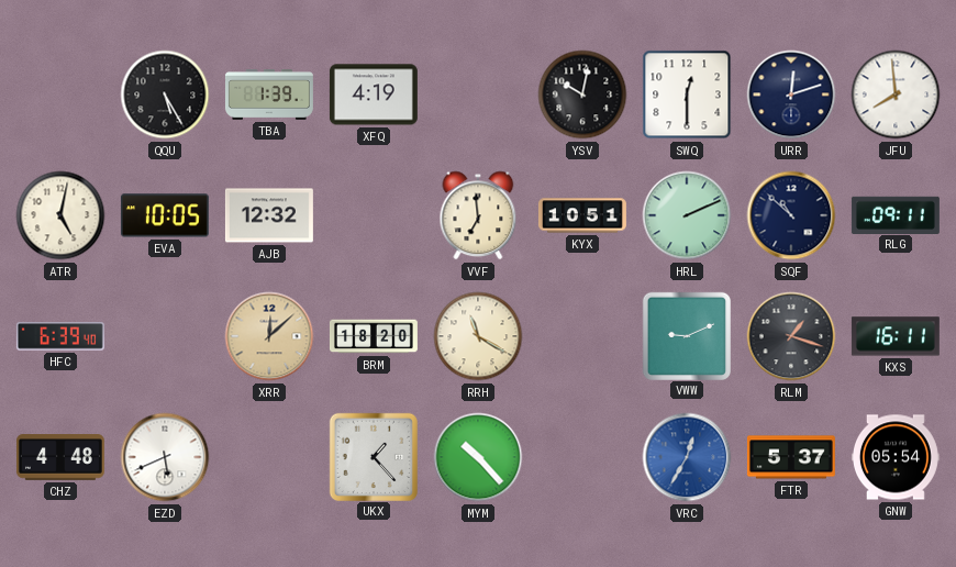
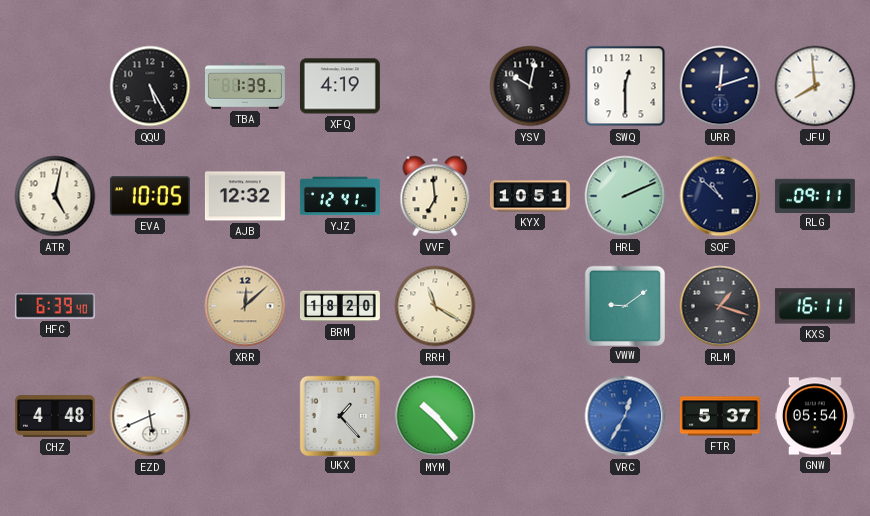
YJZ: none -> 12:41
VWW: 9:11 -> 9:09
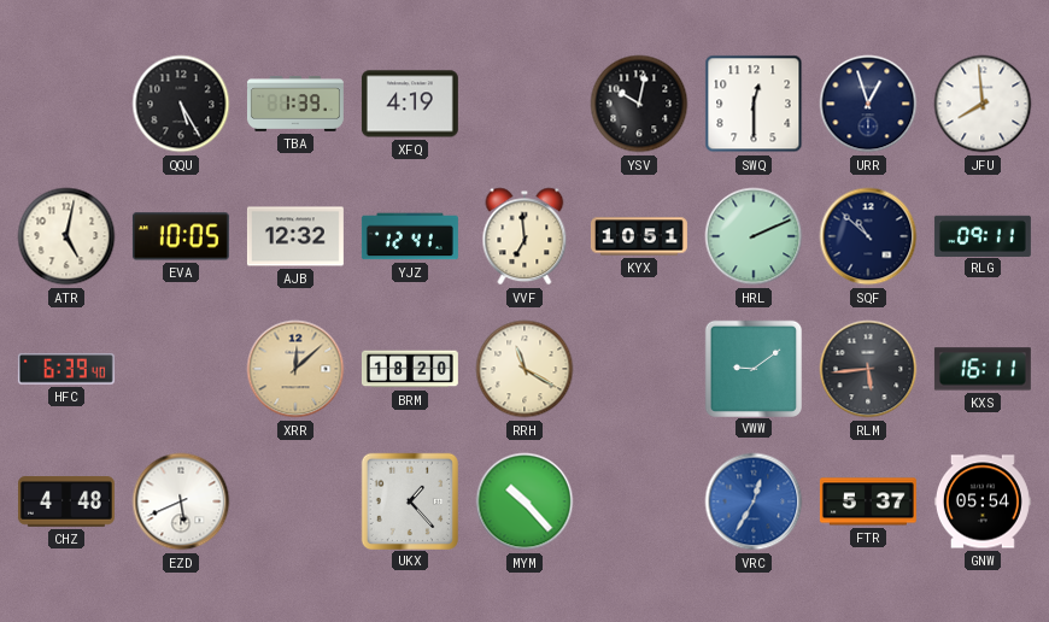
URR: 12:12 -> 12:57
RLM: 1:18 -> 5:44
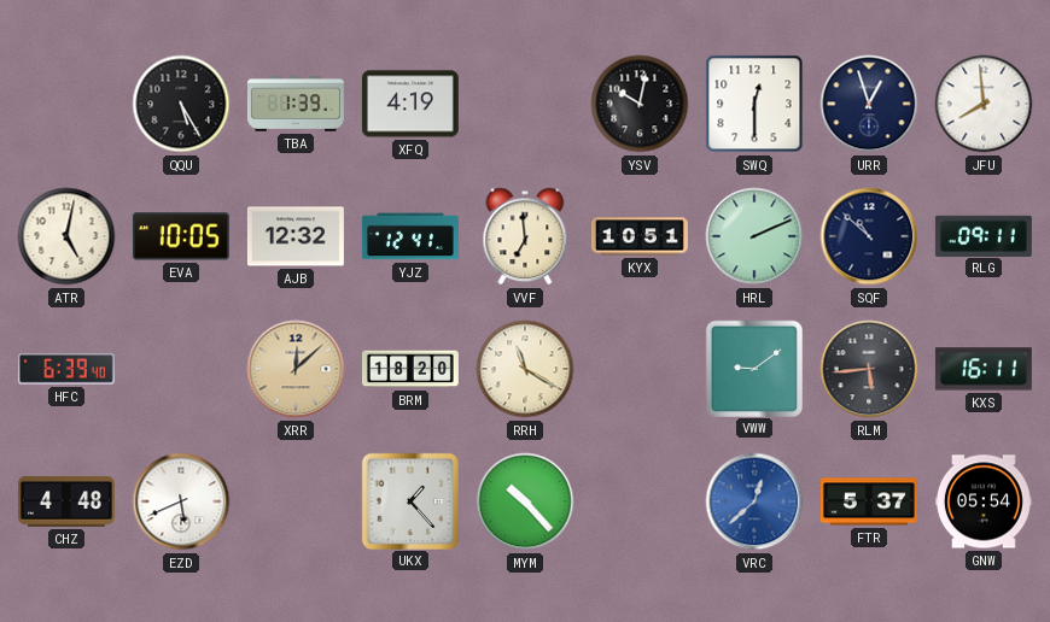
VRC: 12:35 -> 12:38
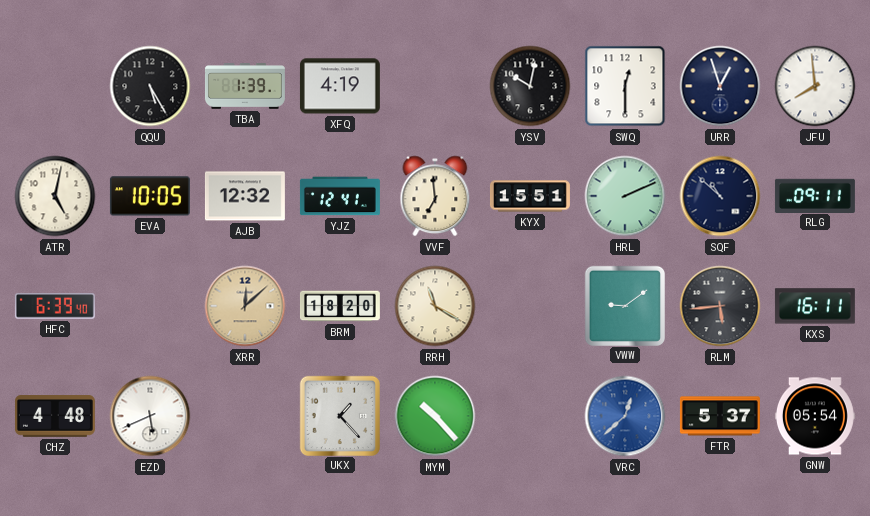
KYX: 10:51 -> 15:51
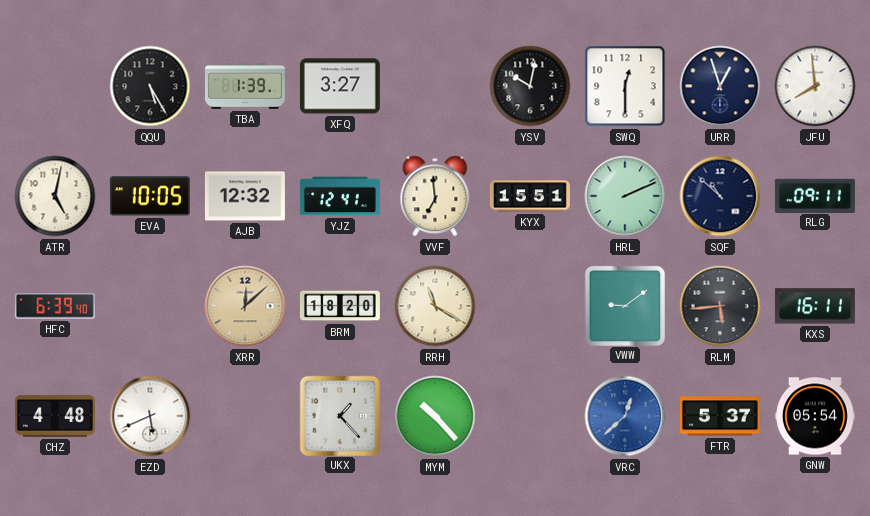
XFQ: 4:19 -> 3:27
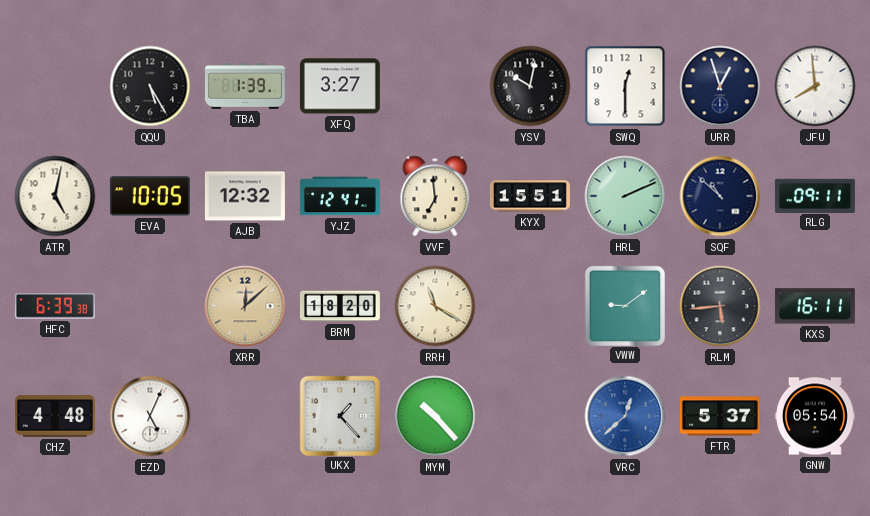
HFC: 6:39:40 -> 6:39:38
EZD: 5:41 -> 5:04
